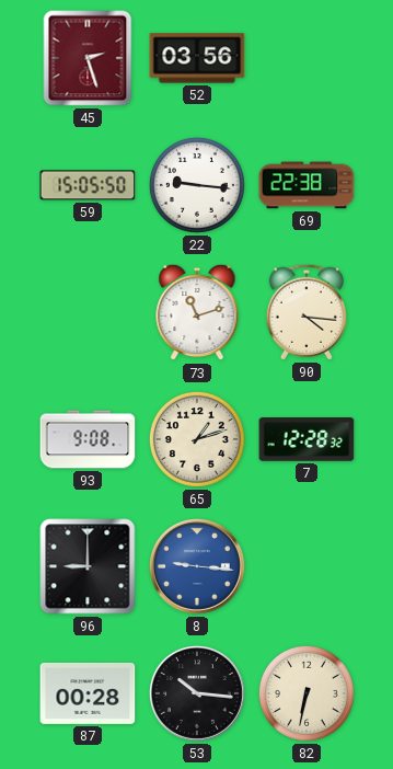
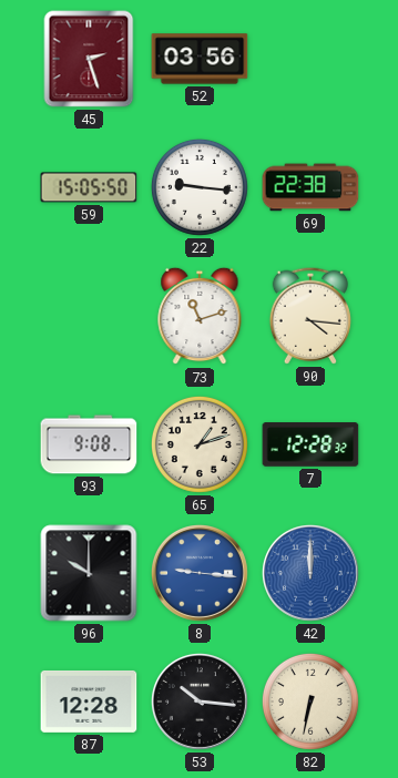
96: 9:00 -> 10:00
42: none -> 12:00
87: 00:28 -> 12:28
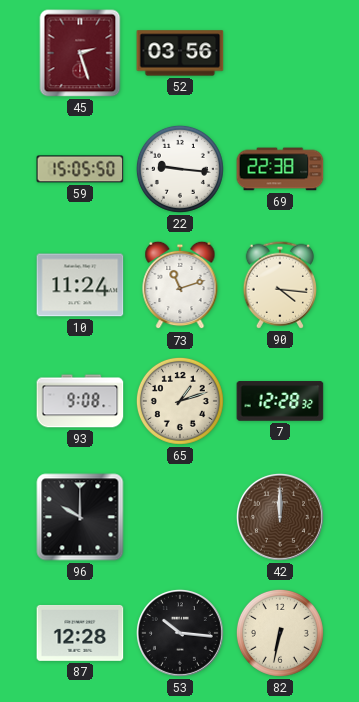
10: none -> 11:24
8: 9:16 -> none
42 dial: blue -> brown
